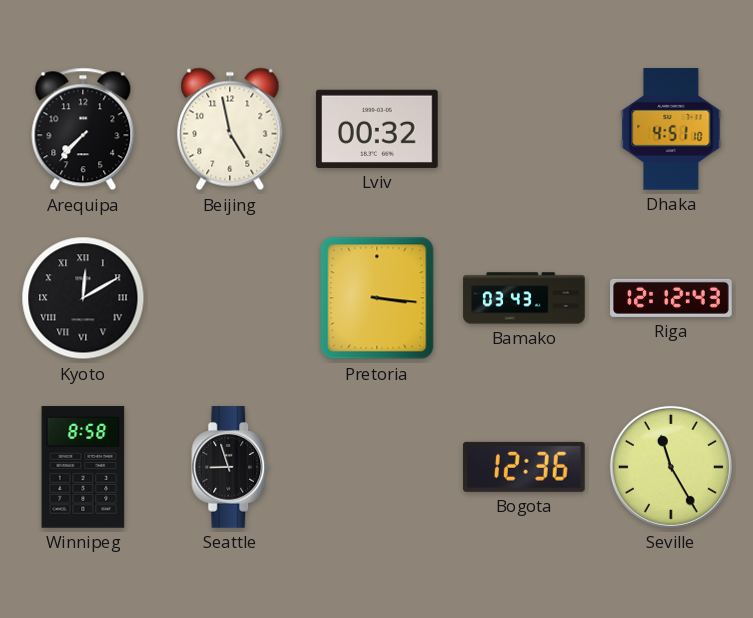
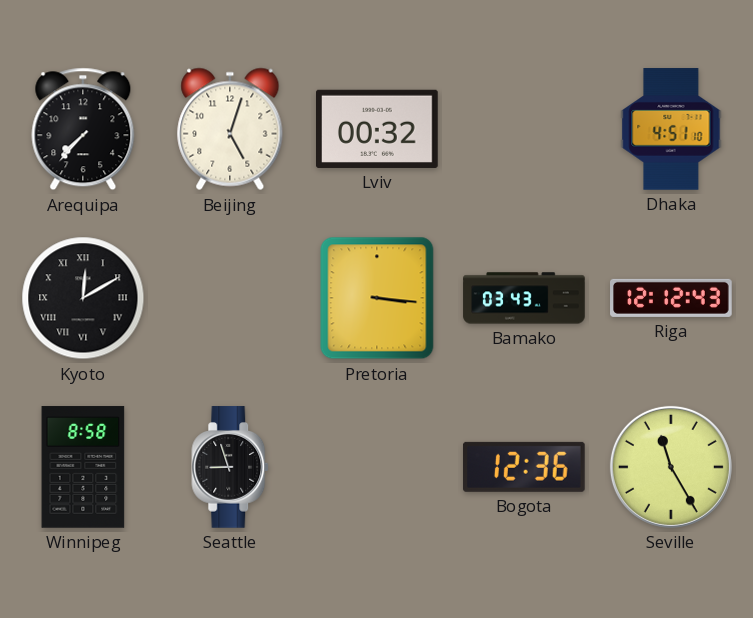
Beijing: 4:58 -> 5:03
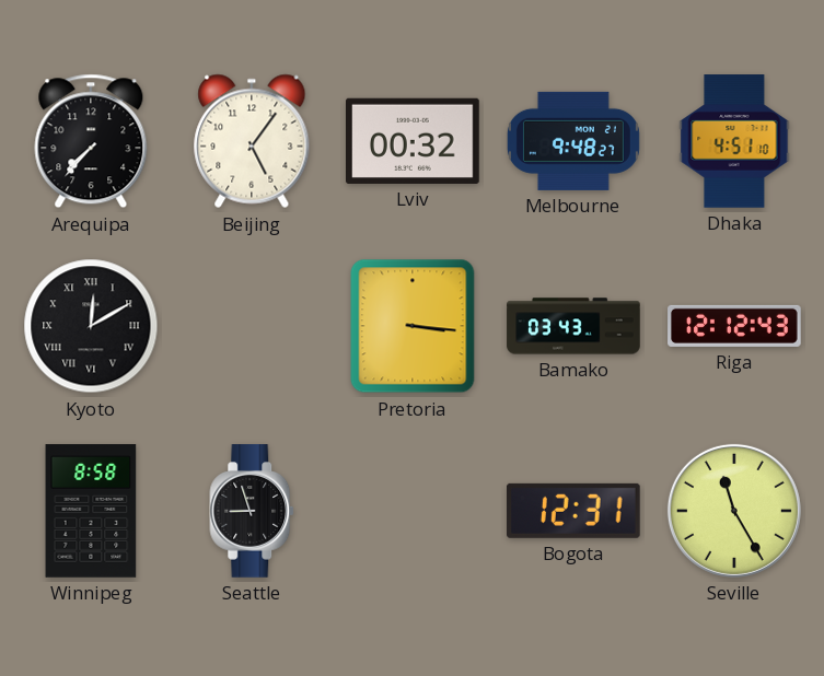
Beijing: 5:03 -> 5:06
Melbourne: none -> 9:48
Bogota: 12:36 -> 12:31
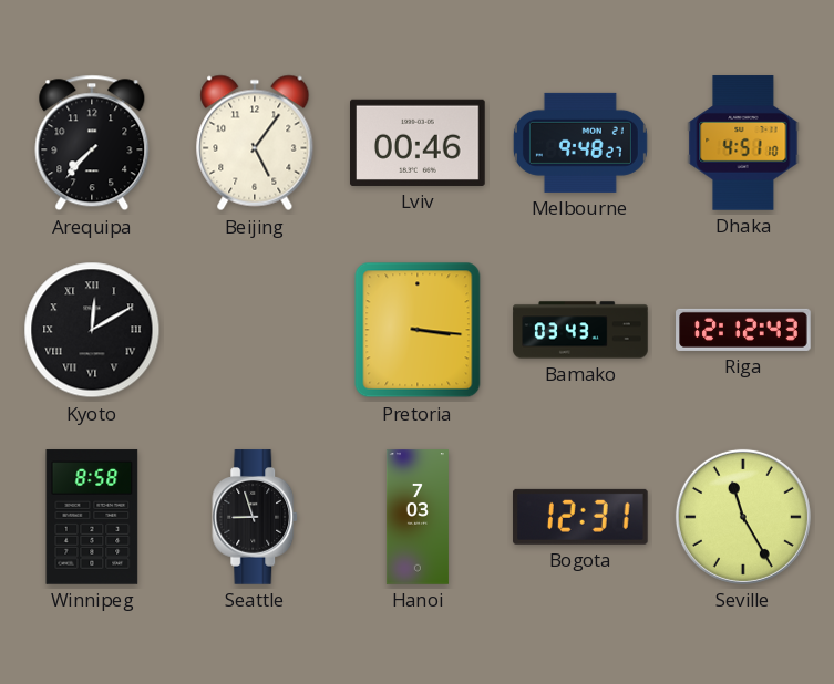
Lviv: 00:32 -> 00:46
Hanoi: none -> 7:03
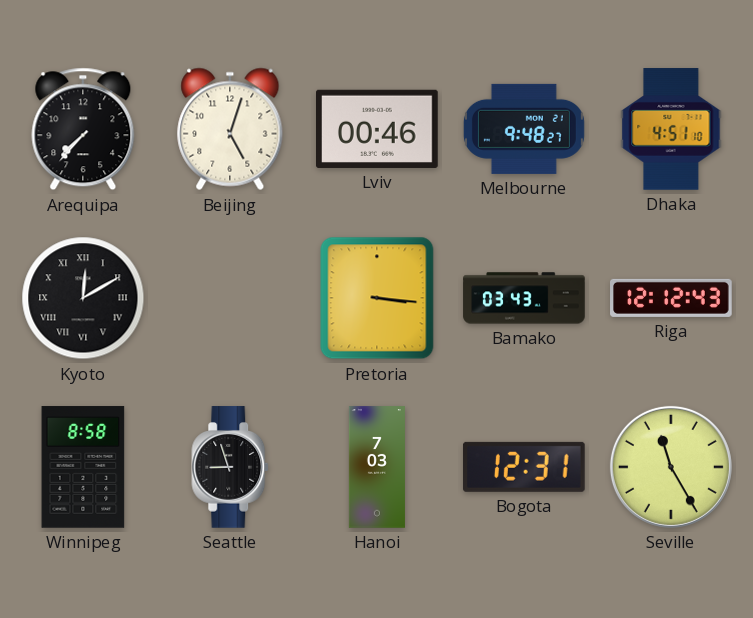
Beijing: 5:06 -> 5:03
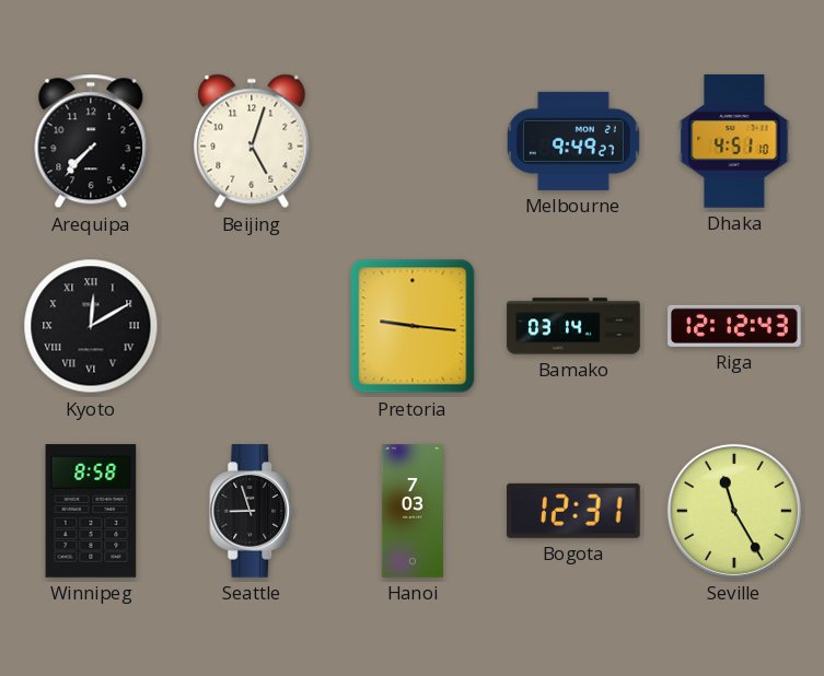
Lviv: 00:46 -> none
Melbourne: 9:48 -> 9:49
Pretoria: 3:16 -> 9:16
Bamako: 03:43 -> 03:14
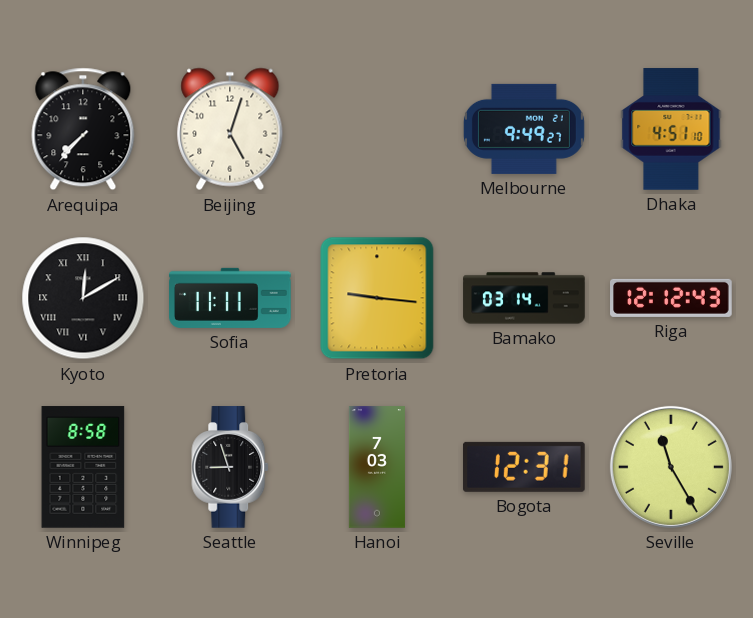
Sofia: none -> 11:11
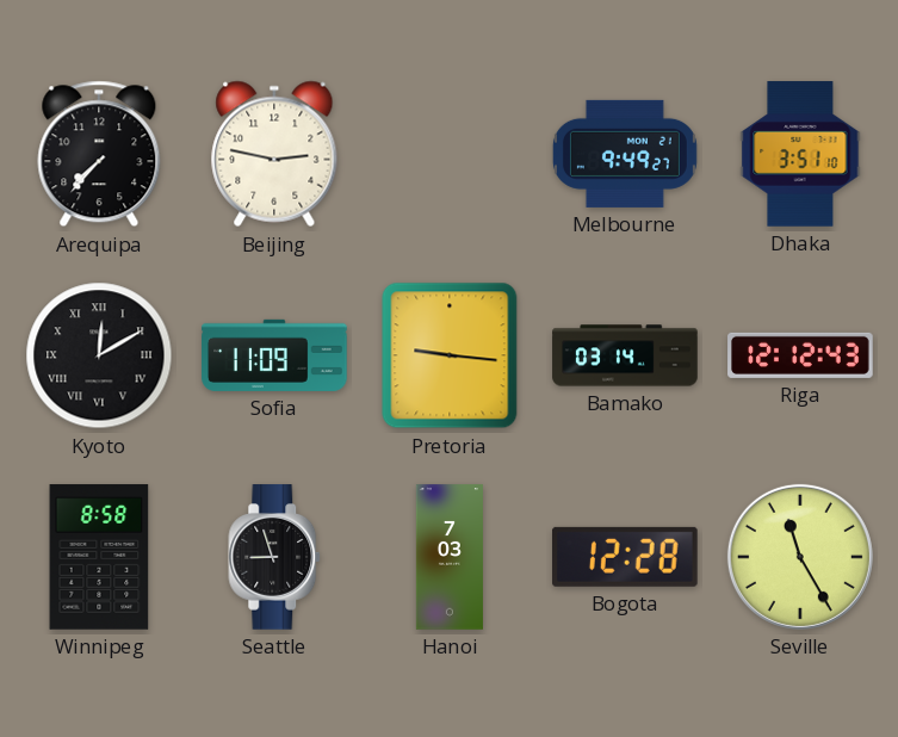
Beijing: 5:03 -> 2:47
Dhaka: 4:51 -> 3:51
Sofia: 11:11 -> 11:09
Bogota: 12:31 -> 12:28
